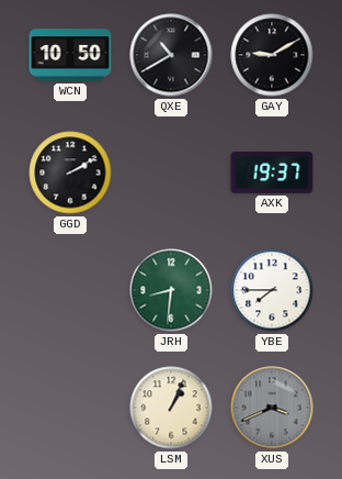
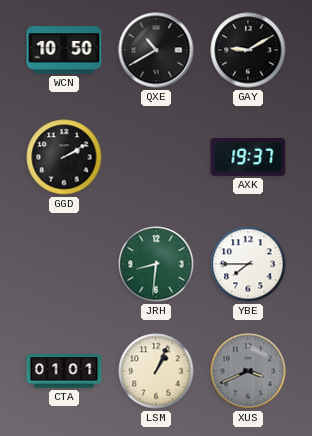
CTA: none -> 01:01
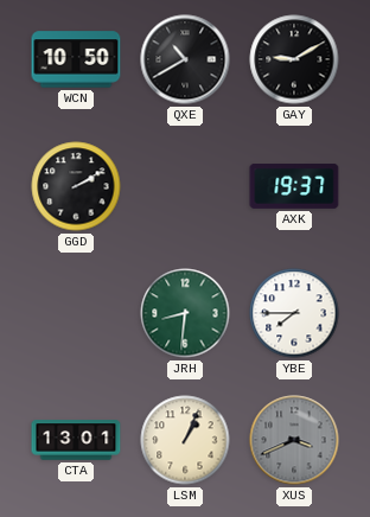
CTA: 01:01 -> 13:01
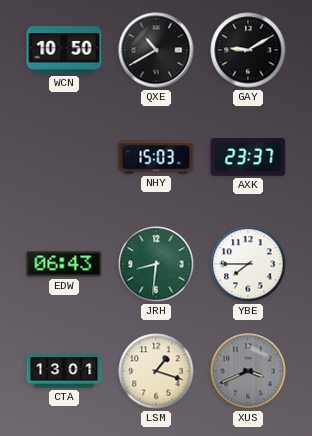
GGD: 2:10 -> none
NHY: none -> 15:03
AXK: 19:37 -> 23:37
EDW: none -> 06:43
LSM: 1:04 -> 1:18
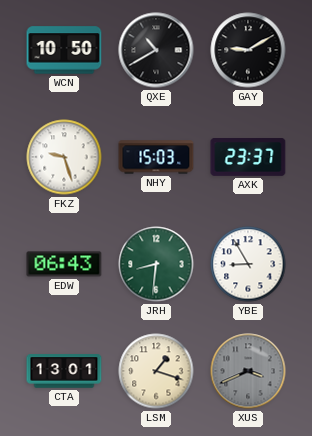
FKZ: none -> 9:27
YBE: 7:45 -> 8:55
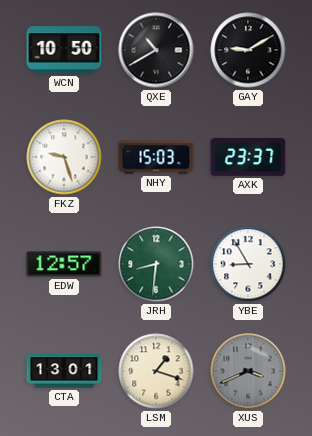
EDW: 06:43 -> 12:57
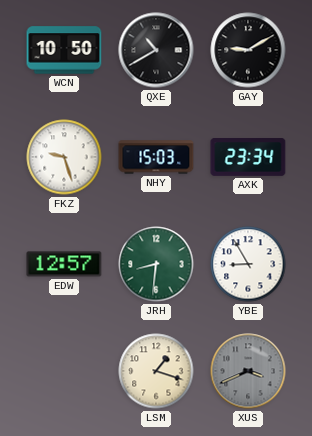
AXK: 23:37 -> 23:34
CTA: 13:01 -> none
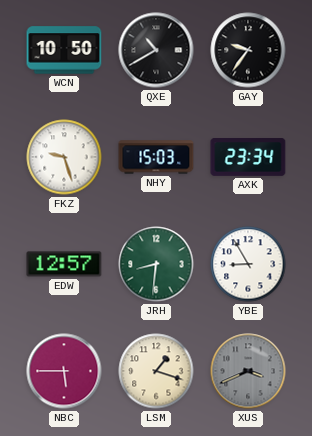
GAY: 9:10 -> 9:36
NBC: none -> 5:45
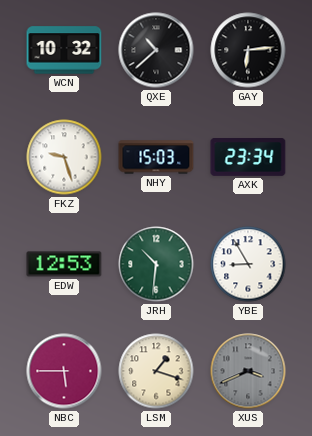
WCN: 10:50 -> 10:32
QXE: 10:40 -> 10:38
GAY: 9:36 -> 6:14
EDW: 12:57 -> 12:53
JRH: 8:31 -> 10:31
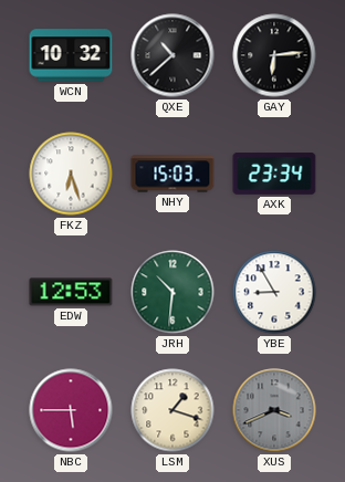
FKZ: 9:27 -> 6:27
